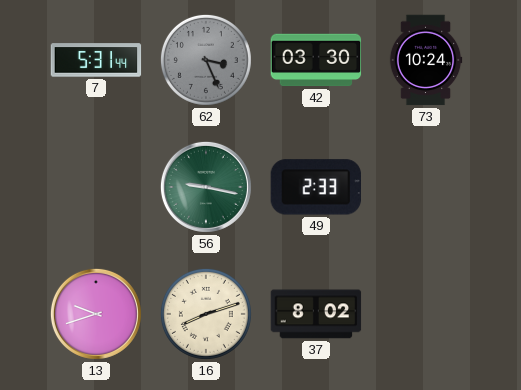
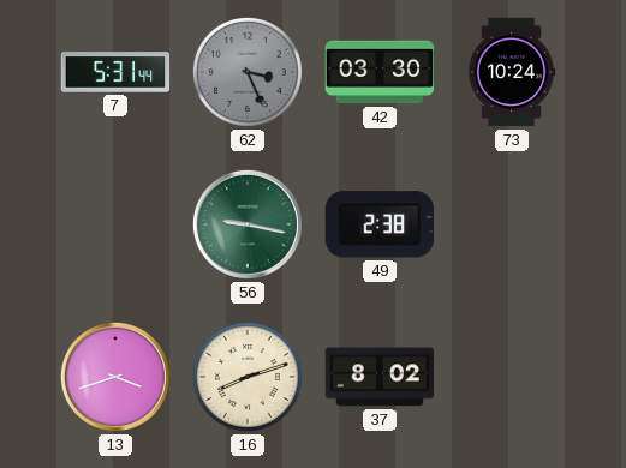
49: 2:33 -> 2:38
13: 9:42 -> 3:42
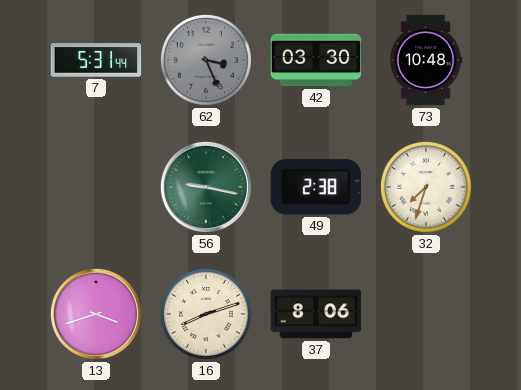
73: 10:24 -> 10:48
32: none -> 7:33
37: 8:02 -> 8:06
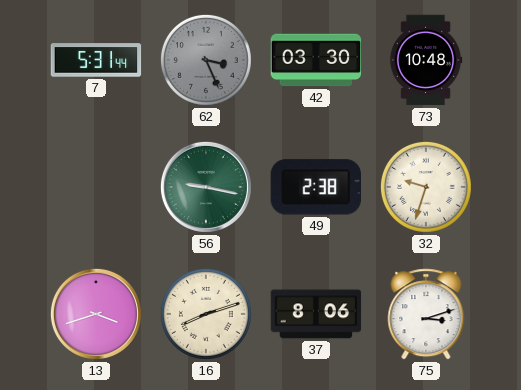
32: 7:33 -> 9:33
75: none -> 3:12
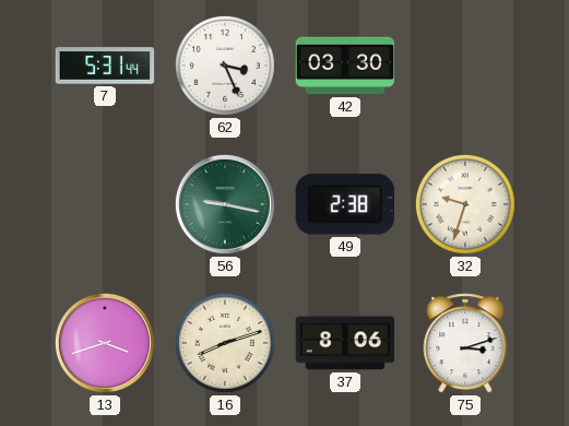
62 dial: grey -> white
73: 10:48 -> none
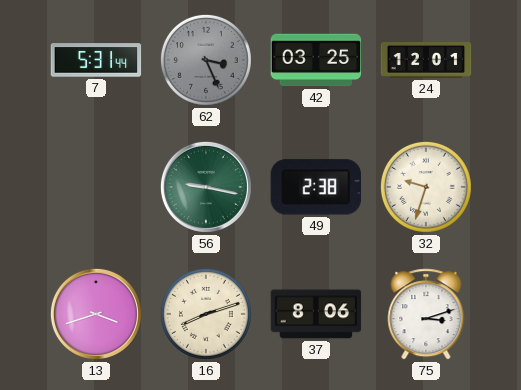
62 dial: white -> grey
42: 03:30 -> 03:25
24: none -> 12:01
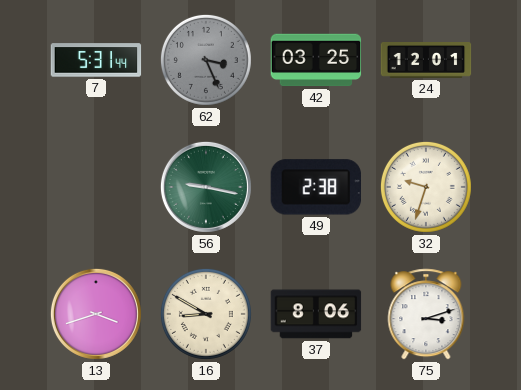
16: 8:12 -> 8:50
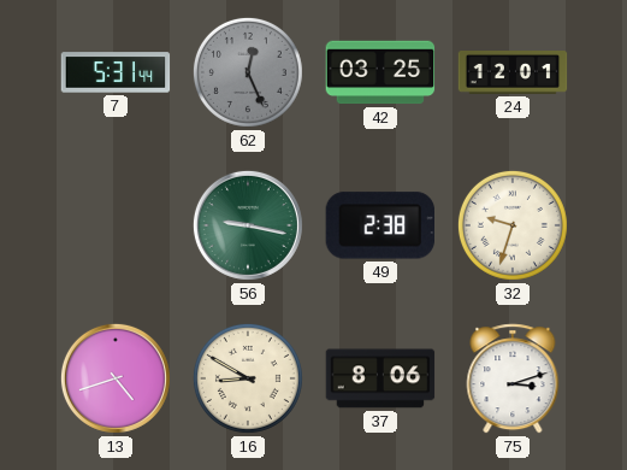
62: 3:26 -> 12:26
13: 3:42 -> 4:42
